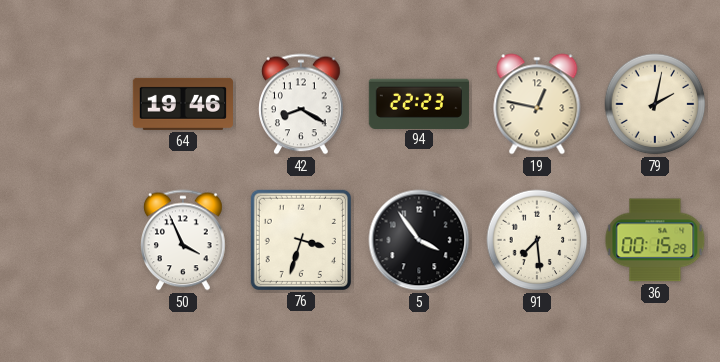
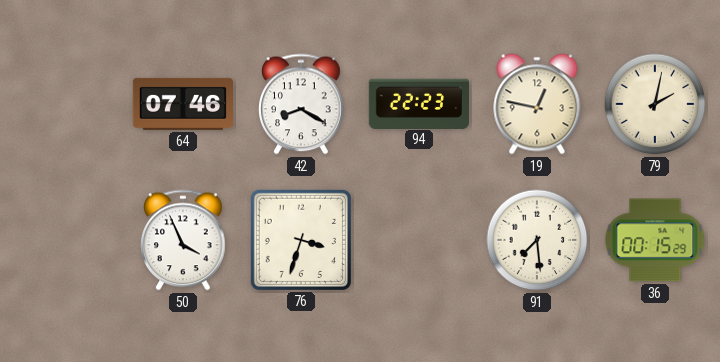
64: 19:46 -> 07:46
5: 3:54 -> none
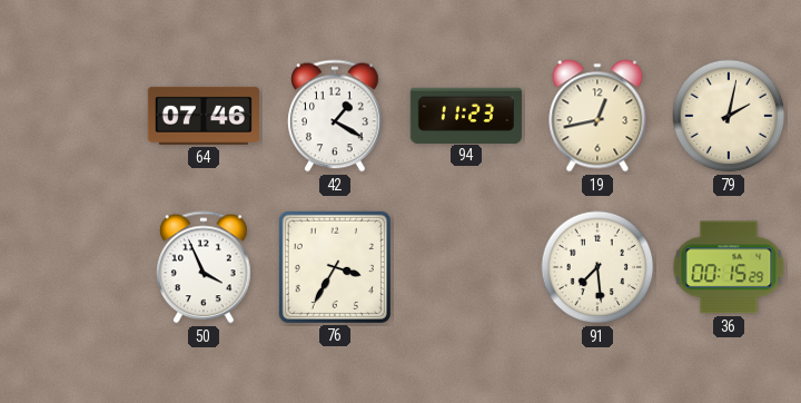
42: 8:20 -> 1:20
94: 22:23 -> 11:23
19: 12:47 -> 12:43
76: 3:33 -> 3:35
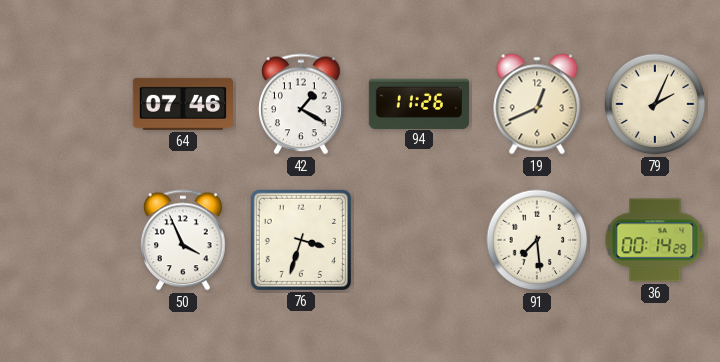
94: 11:23 -> 11:26
19: 12:43 -> 12:41
79: 2:02 -> 2:04
76: 3:35 -> 3:33
36: 00:15 -> 00:14
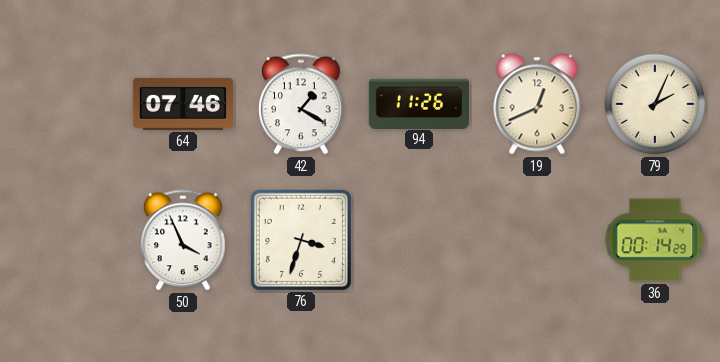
91: 7:29 -> none
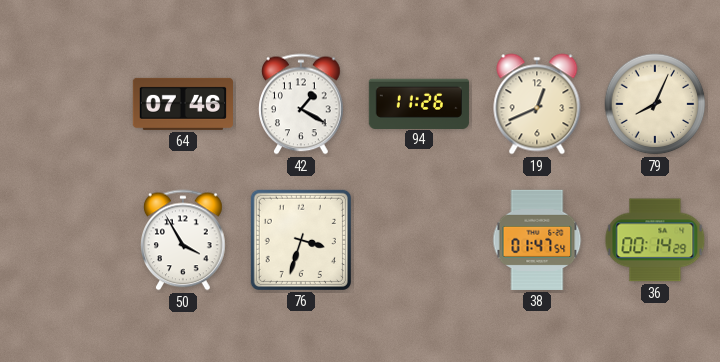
79: 2:04 -> 8:04
50: 3:56 -> 3:55
38: none -> 01:47
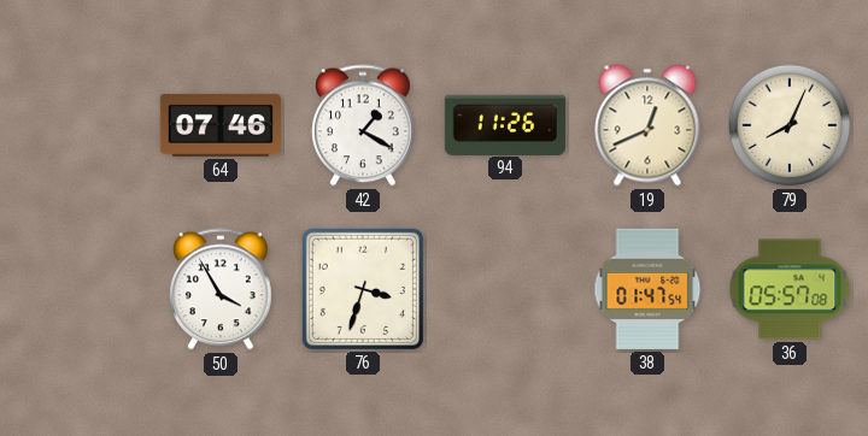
36: 00:14 -> 05:57
